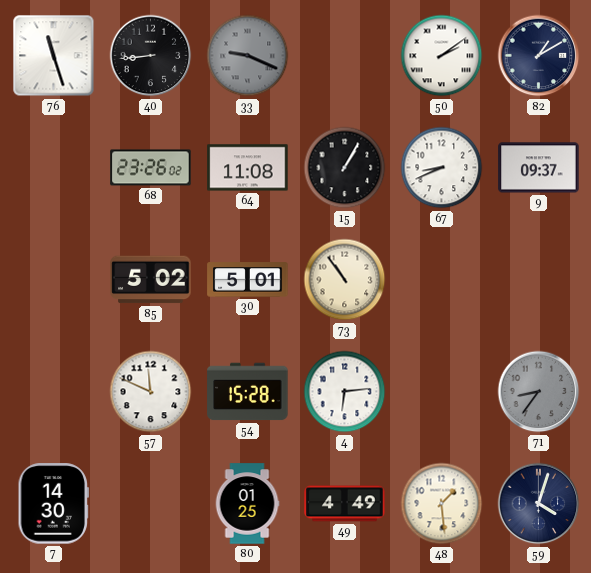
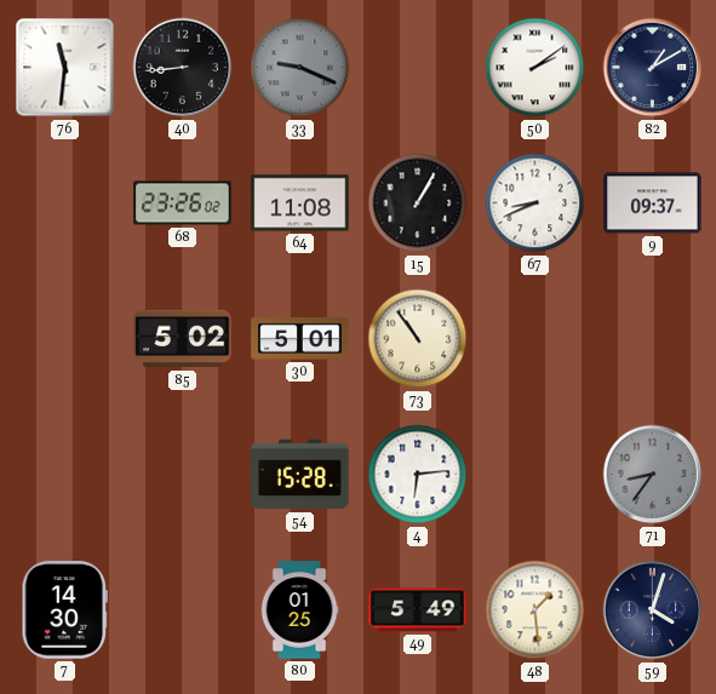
76: 11:27 -> 11:31
57: 11:49 -> none
49: 4:49 -> 5:49
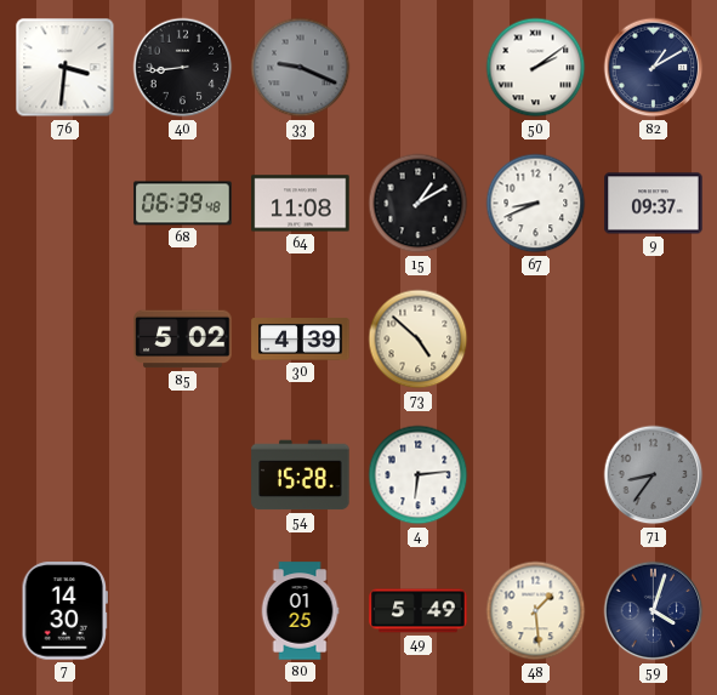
76: 11:31 -> 3:31
68: 23:26 -> 06:39
15: 1:05 -> 1:10
30: 5:01 -> 4:39
73: 10:54 -> 4:52
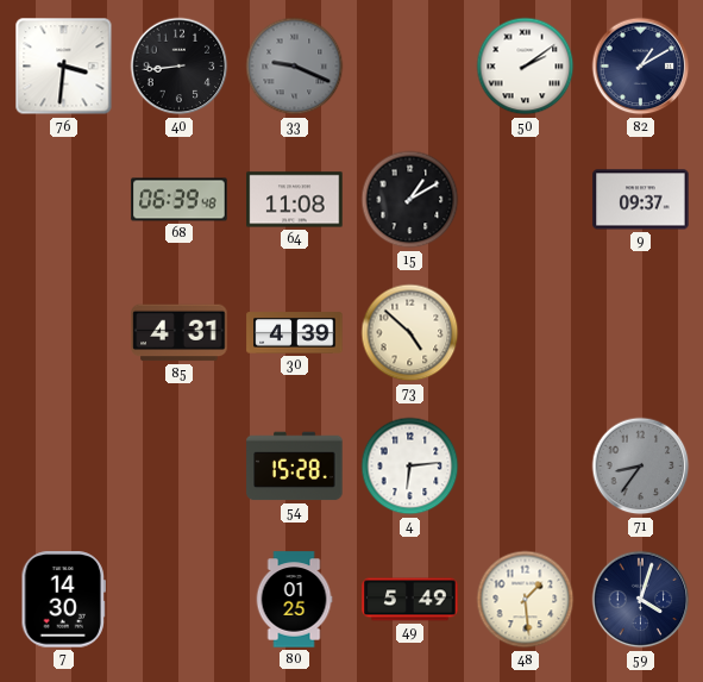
67: 8:41 -> none
85: 5:02 -> 4:31
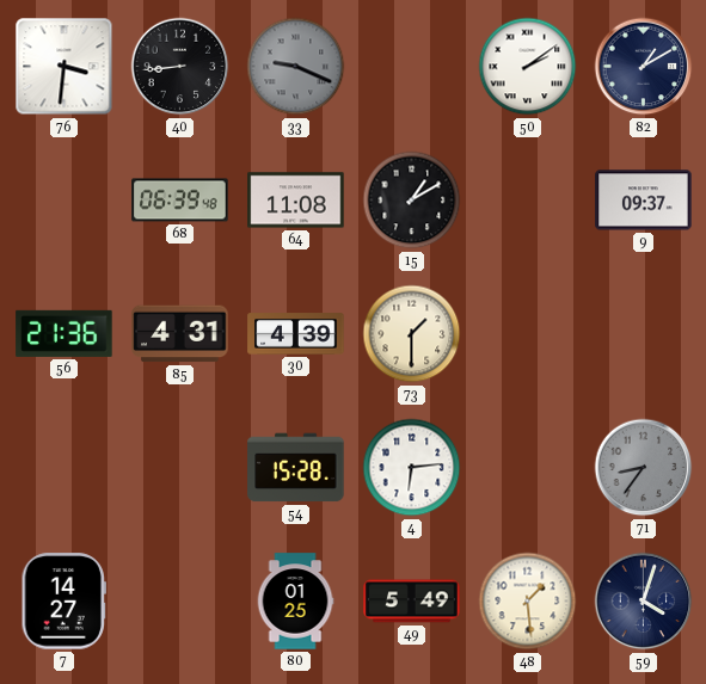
56: none -> 21:36
73: 4:52 -> 1:30
7: 14:30 -> 14:27
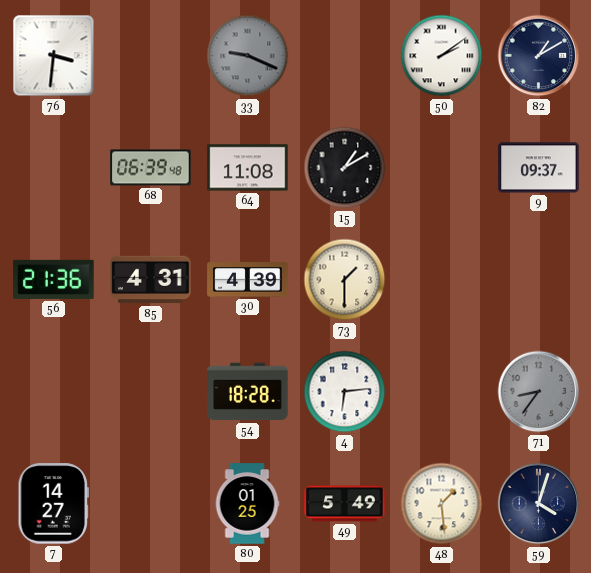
40: 8:44 -> none
54: 15:28 -> 18:28
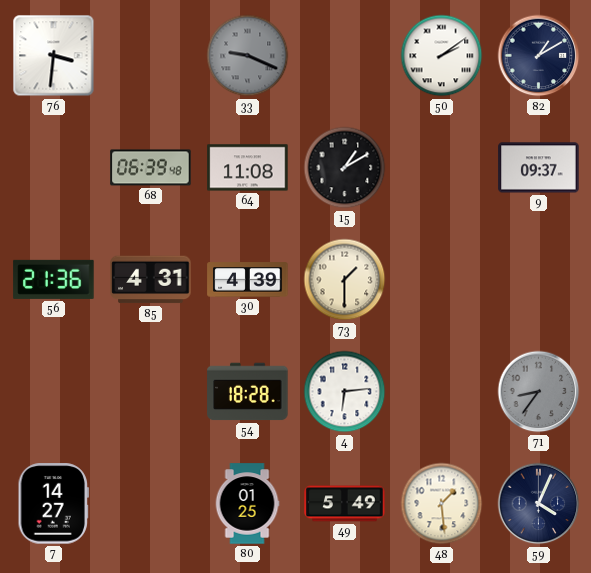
59: 4:03 -> 4:04
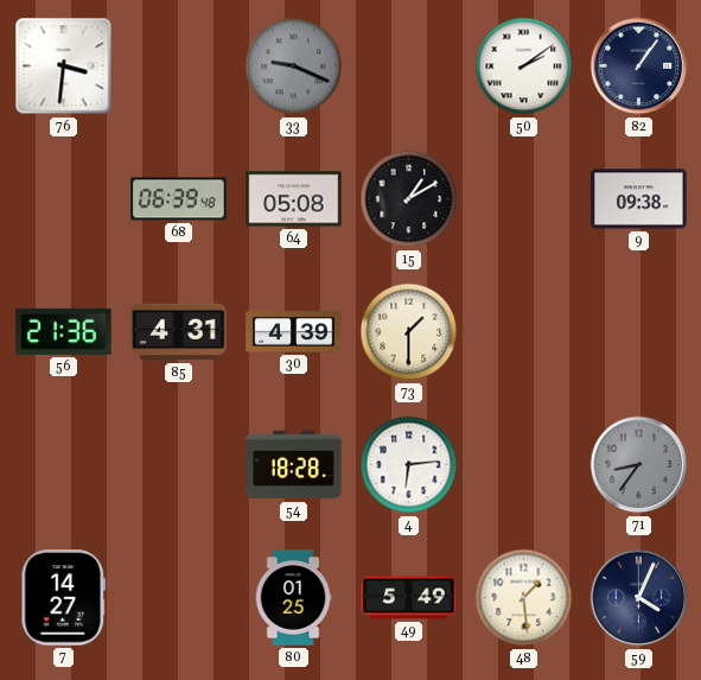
82: 1:10 -> 1:06
64: 11:08 -> 05:08
9: 09:37 -> 09:38
